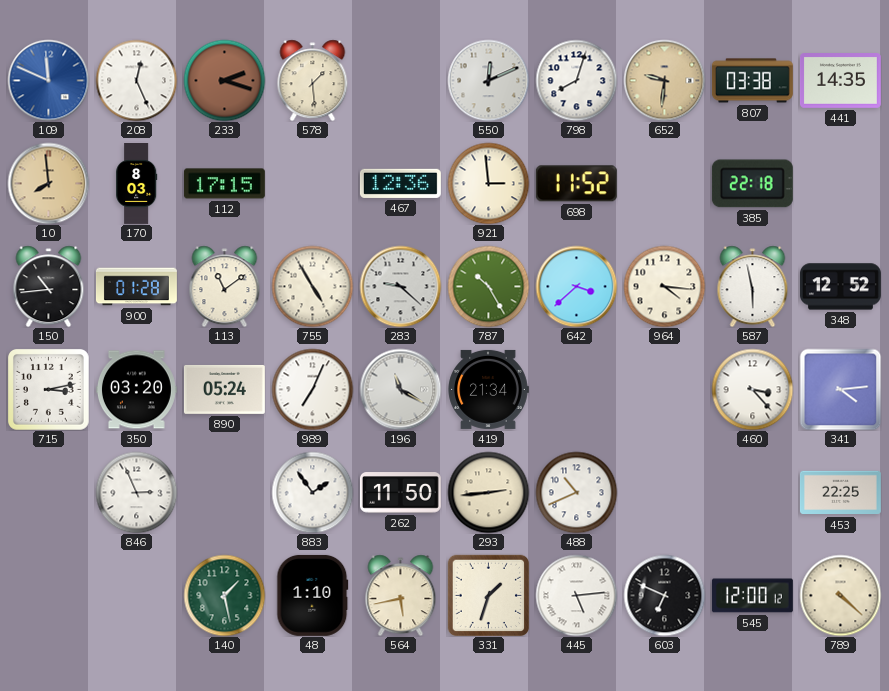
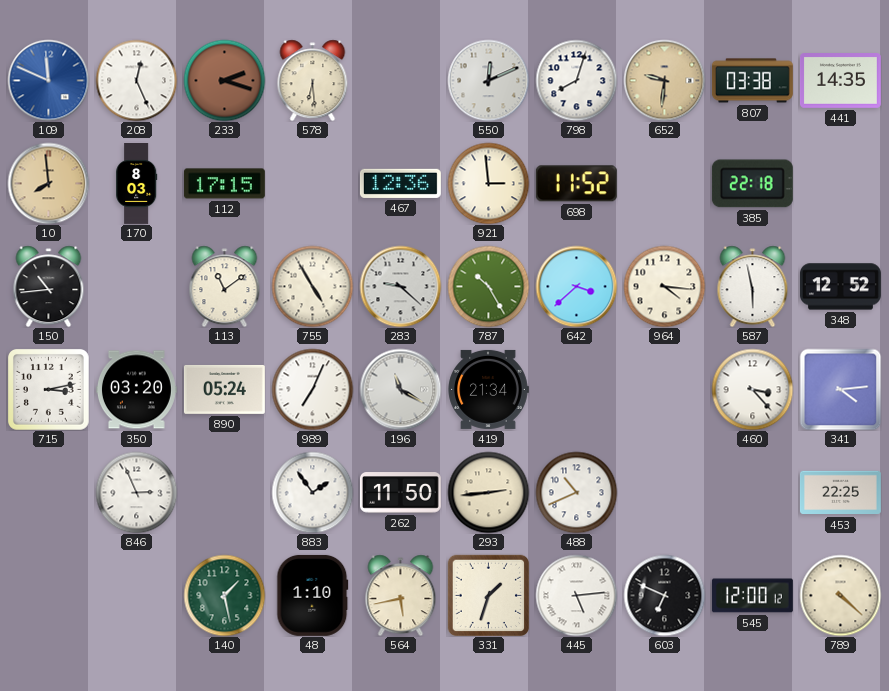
578: 1:29 -> 6:29
900: 01:28 -> none
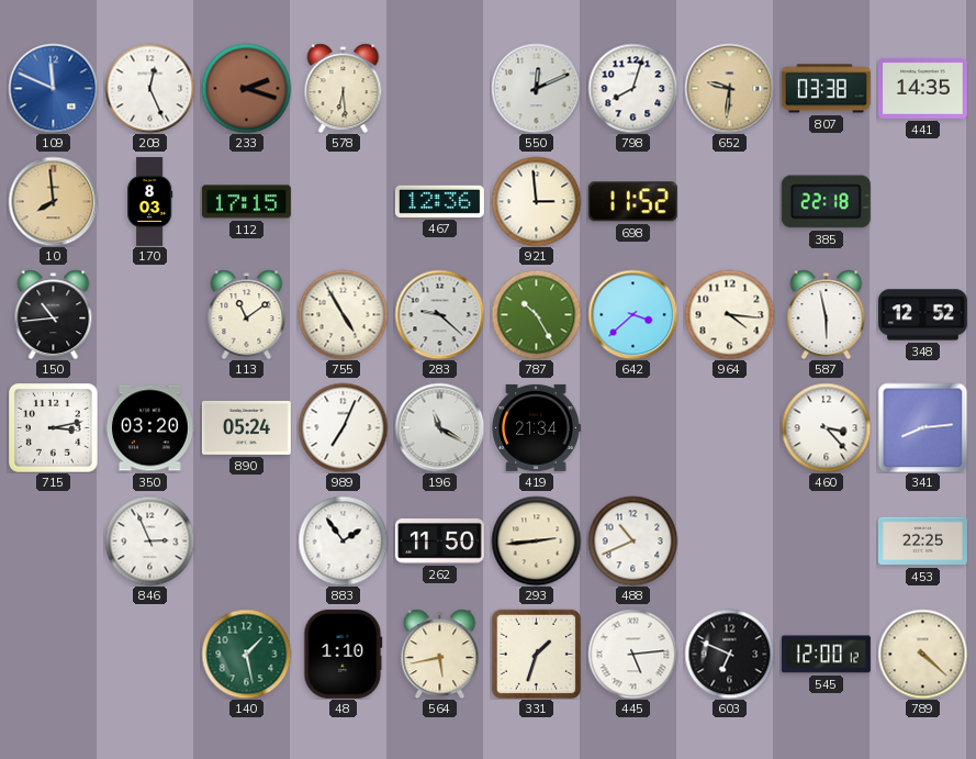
341: 4:14 -> 8:14
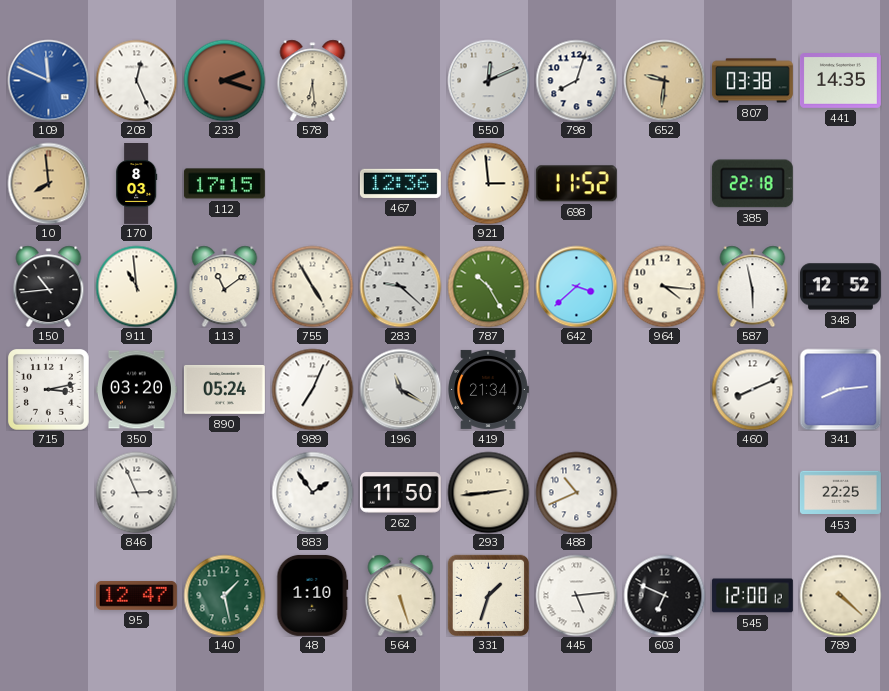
911: none -> 10:59
460: 3:23 -> 8:11
95: none -> 12:47
564: 5:43 -> 5:27
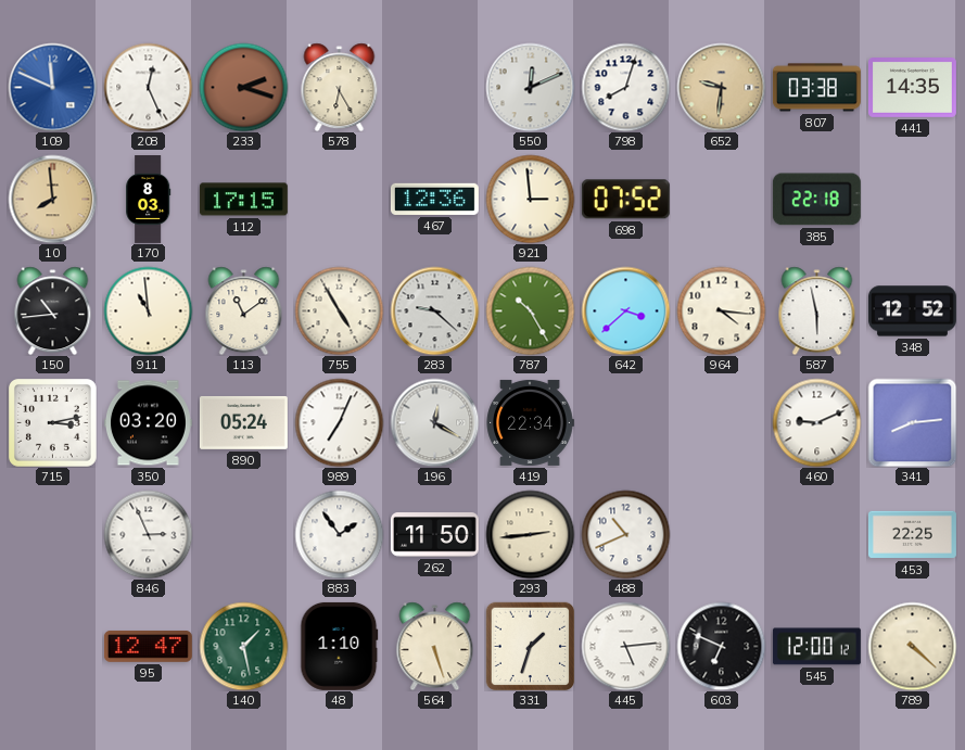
578: 6:29 -> 6:25
698: 11:52 -> 07:52
196: 11:20 -> 12:20
419: 21:34 -> 22:34
460: 8:11 -> 9:11
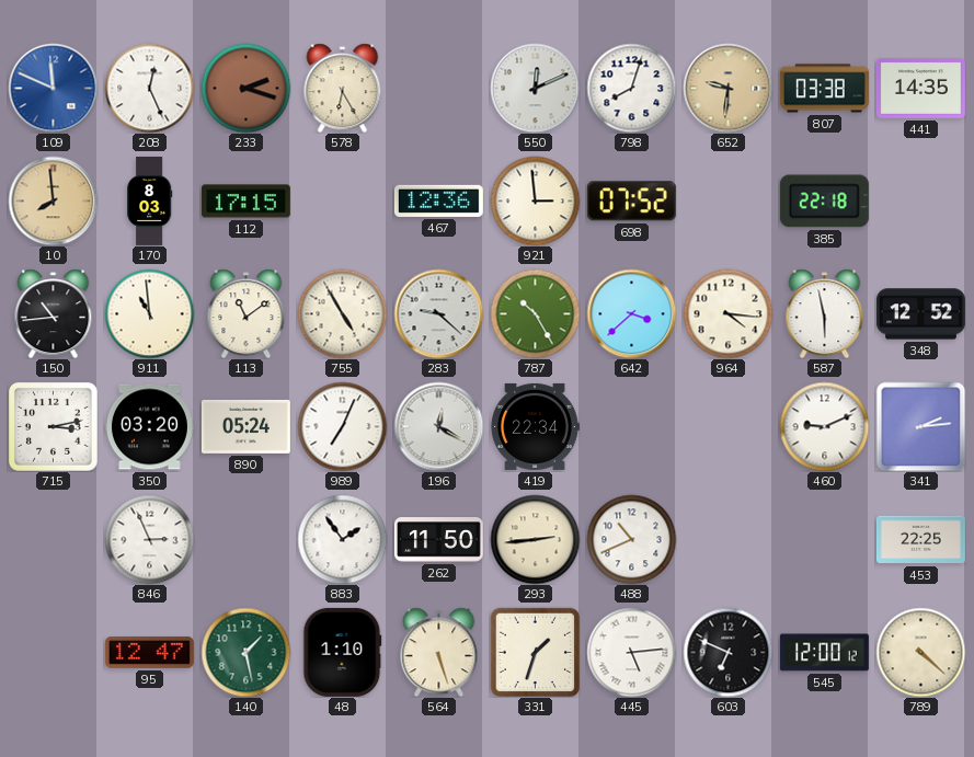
341: 8:14 -> 2:14
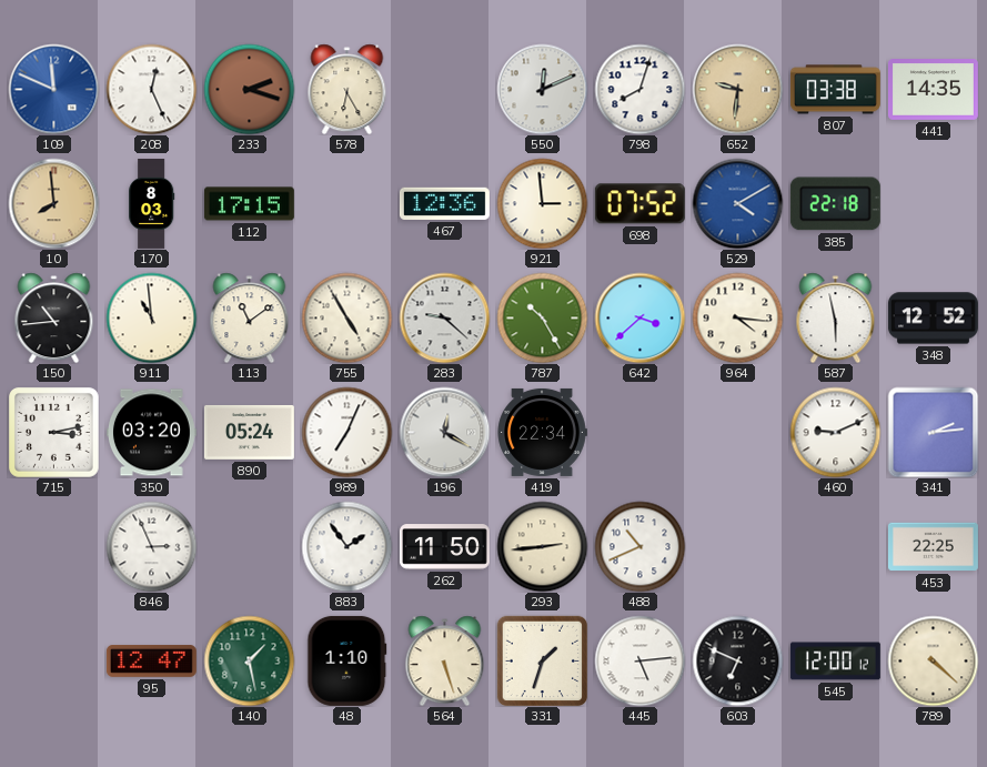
529: none -> 4:10
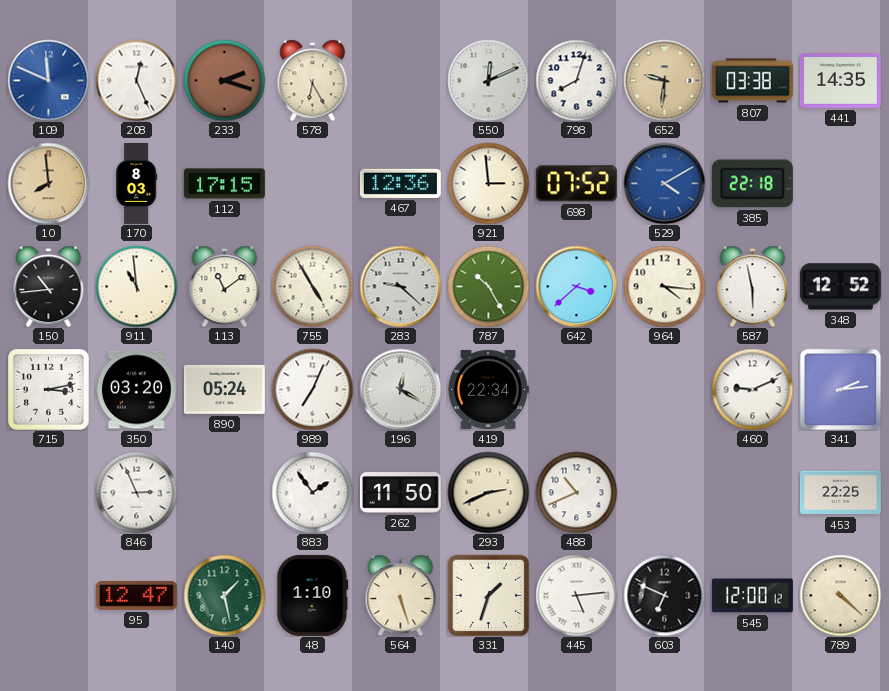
293: 2:44 -> 2:41
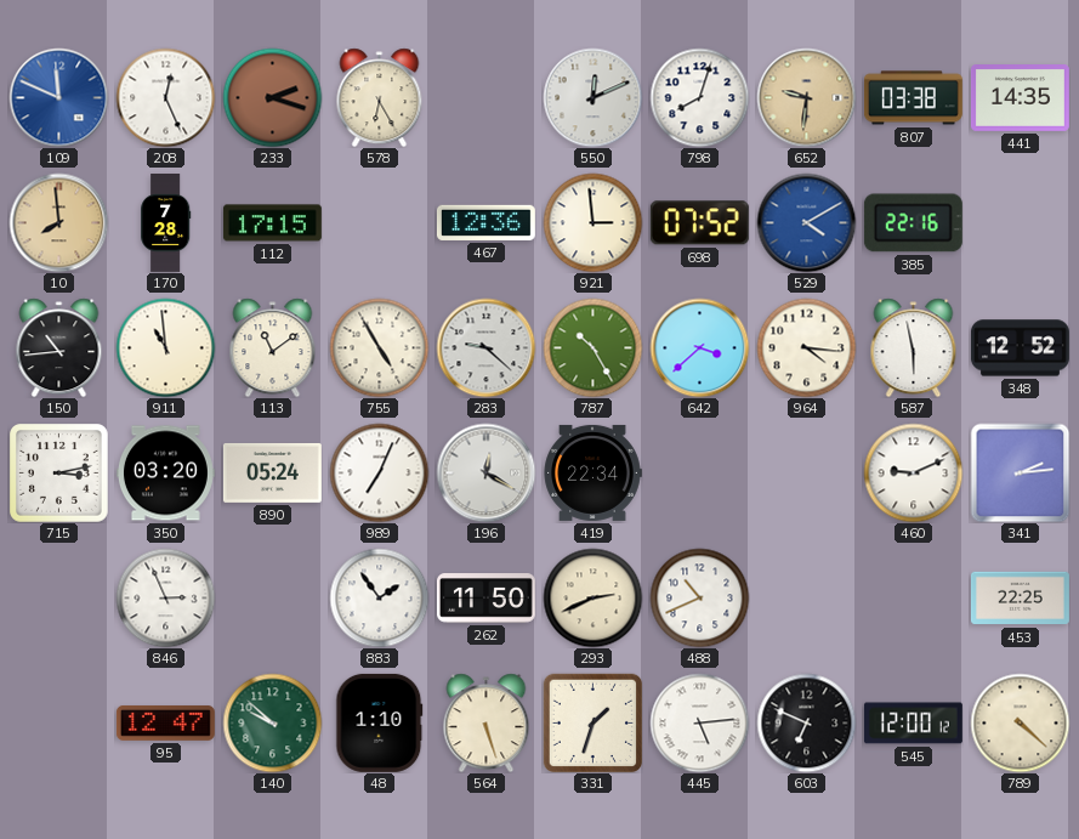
170: 8:03 -> 7:28
385: 22:18 -> 22:16
140: 1:28 -> 9:52
